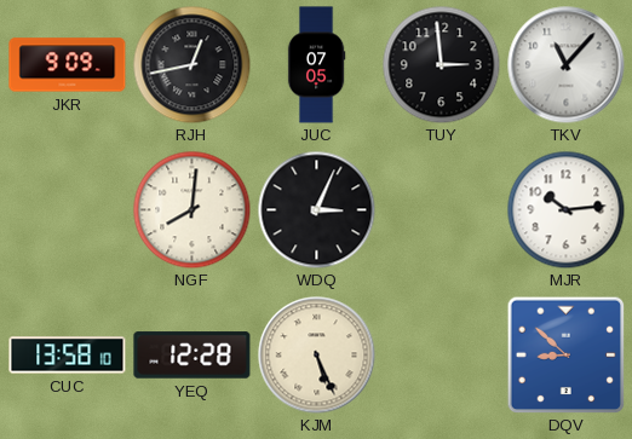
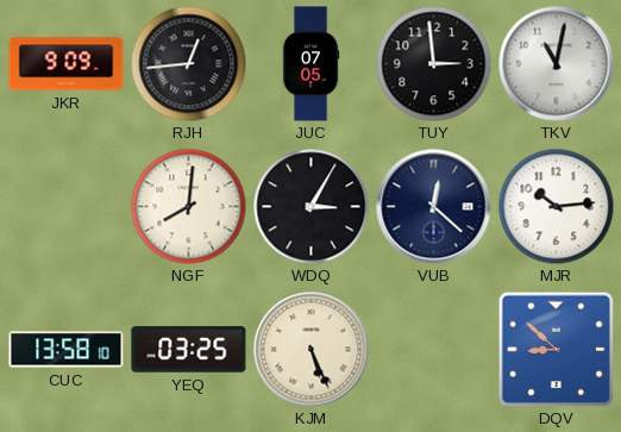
RJH: 12:43 -> 12:44
TKV: 11:07 -> 11:02
WDQ: 3:04 -> 3:05
VUB: none -> 12:22
YEQ: 12:28 -> 03:25
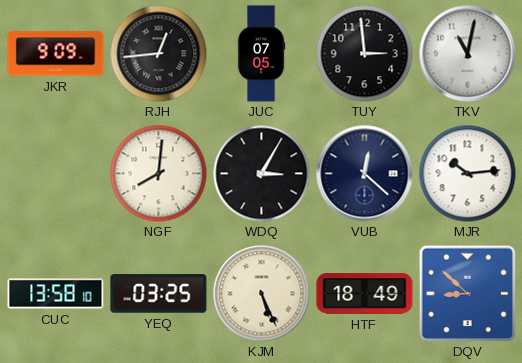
HTF: none -> 18:49
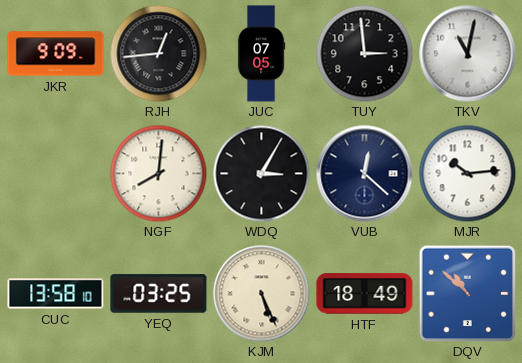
DQV: 8:52 -> 10:52
